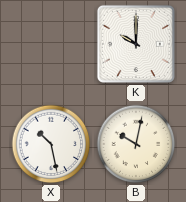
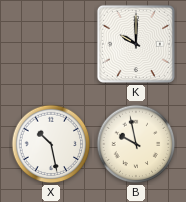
B: 10:02 -> 9:58
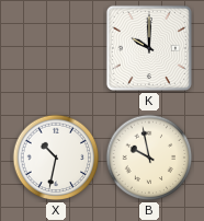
X: 10:28 -> 10:32
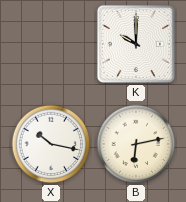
X: 10:32 -> 10:17
B: 9:58 -> 6:13
